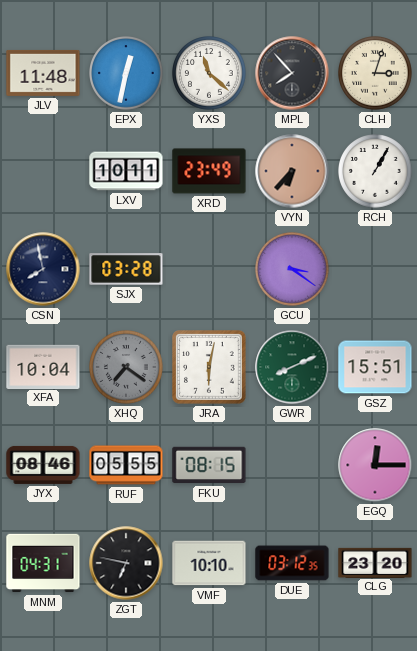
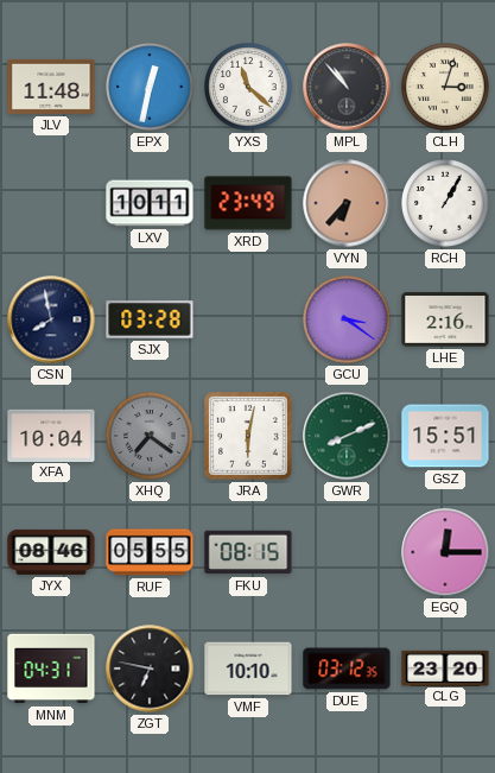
MPL: 7:53 -> 10:53
LHE: none -> 2:16
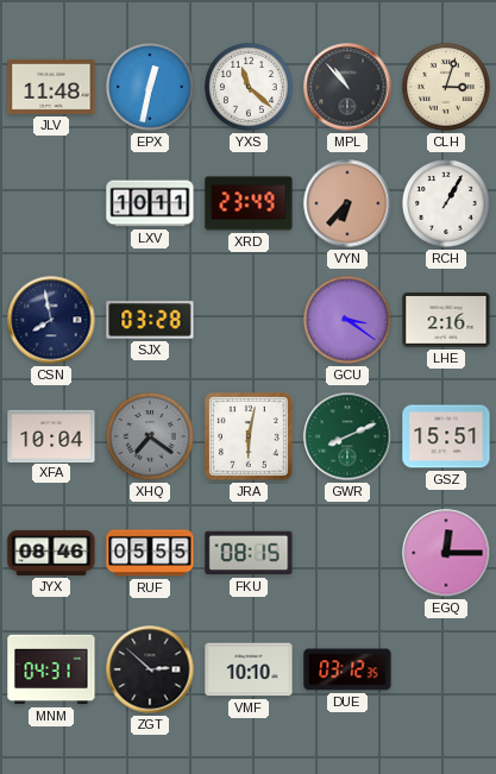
ZGT: 6:47 -> 2:52
CLG: 23:20 -> none
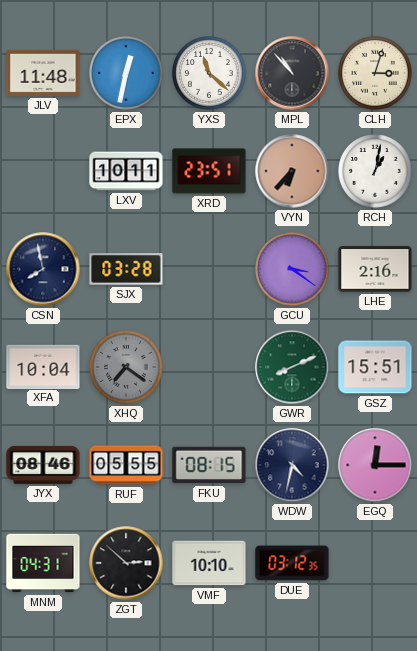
XRD: 23:49 -> 23:51
RCH: 1:05 -> 1:02
JRA: 6:02 -> none
WDW: none -> 4:32
